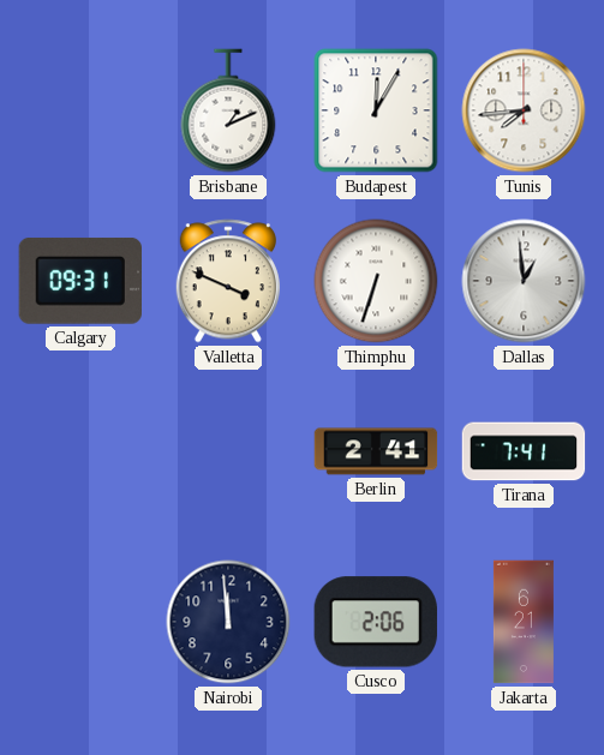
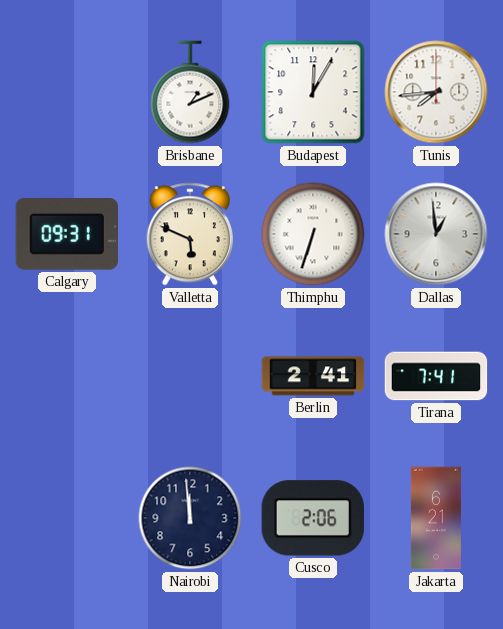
Valletta: 3:49 -> 5:49
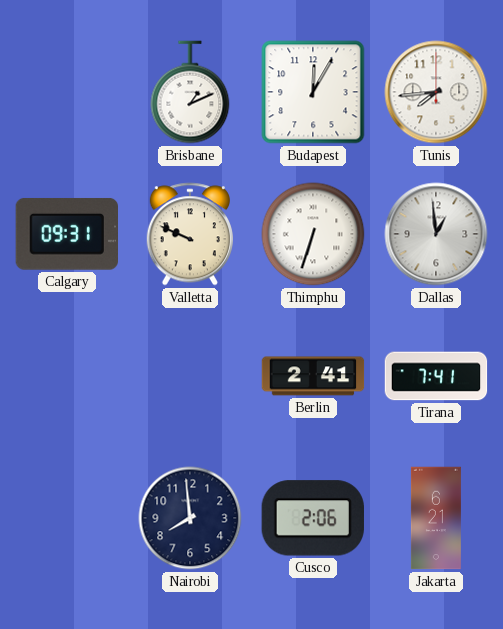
Valletta: 5:49 -> 9:49
Nairobi: 11:59 -> 7:59
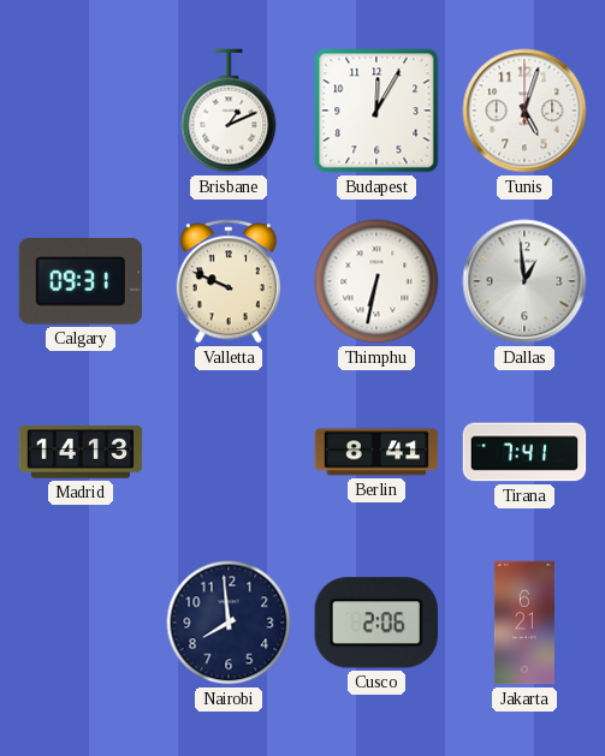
Tunis: 7:44 -> 5:03
Thimphu: 6:33 -> 6:32
Madrid: none -> 14:13
Berlin: 2:41 -> 8:41
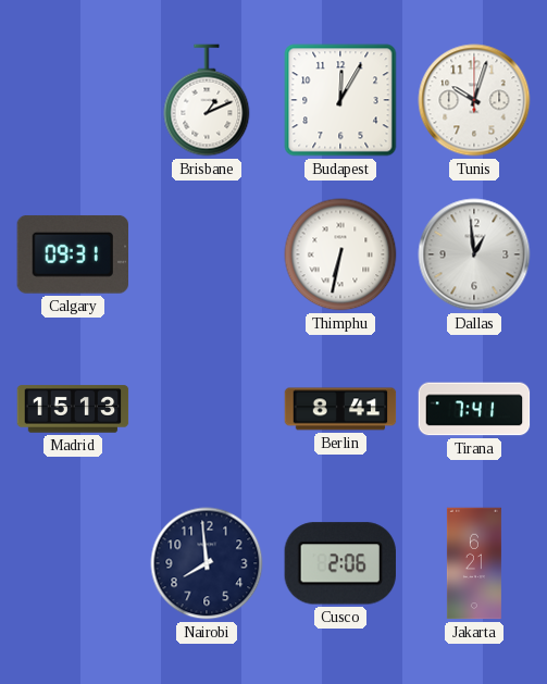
Tunis: 5:03 -> 10:03
Valletta: 9:49 -> none
Madrid: 14:13 -> 15:13
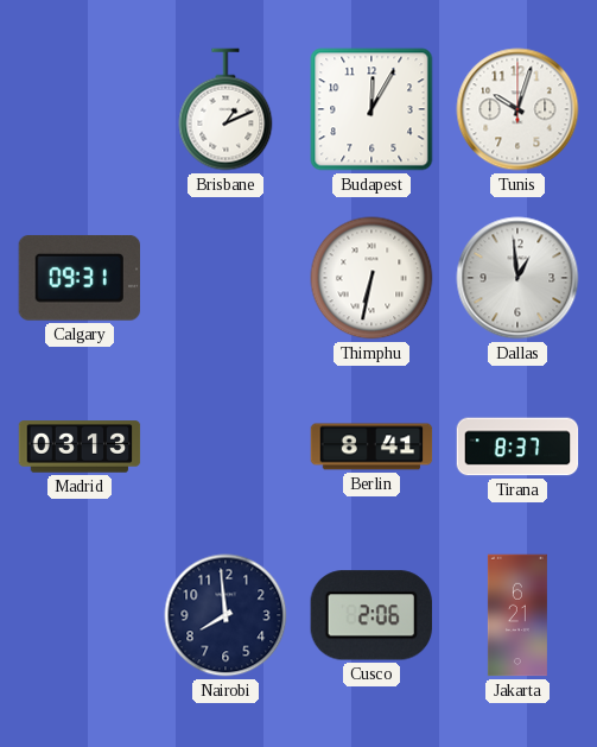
Madrid: 15:13 -> 03:13
Tirana: 7:41 -> 8:37
